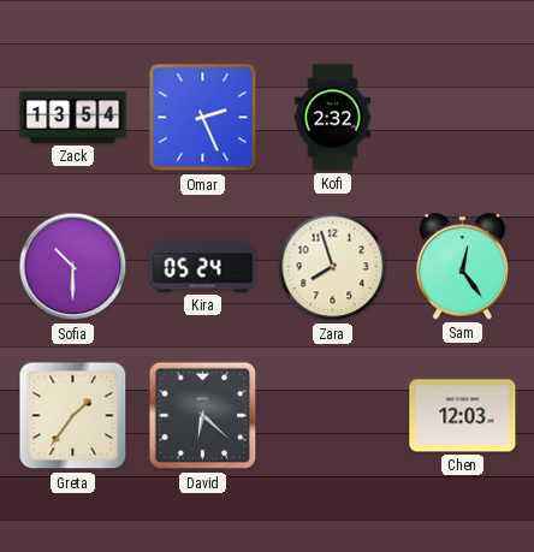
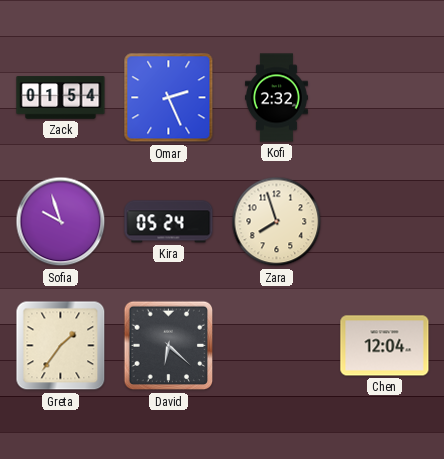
Zack: 13:54 -> 01:54
Sofia: 10:30 -> 9:57
Sam: 12:24 -> none
Chen: 12:03 -> 12:04
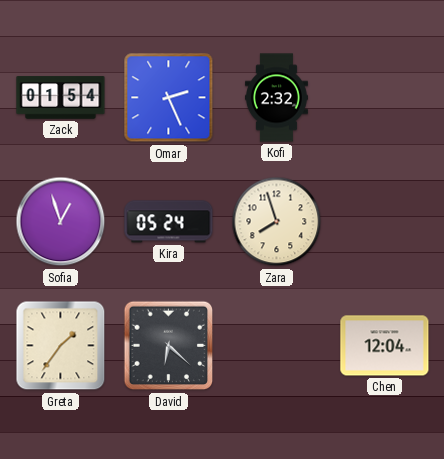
Sofia: 9:57 -> 12:57
